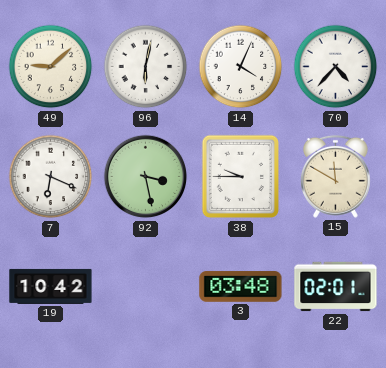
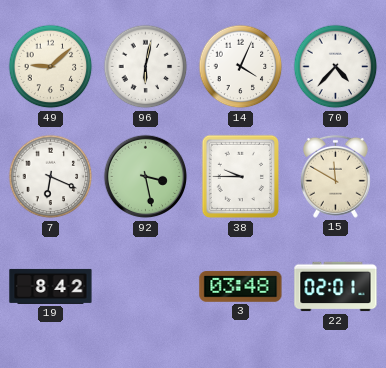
19: 10:42 -> 8:42
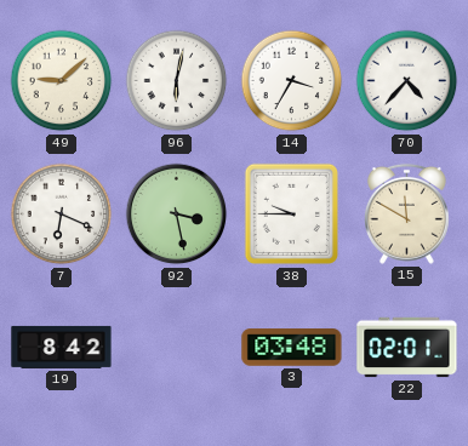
14: 4:04 -> 3:35
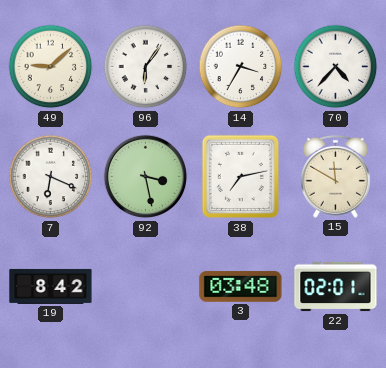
96: 6:02 -> 6:06
38: 9:45 -> 7:13
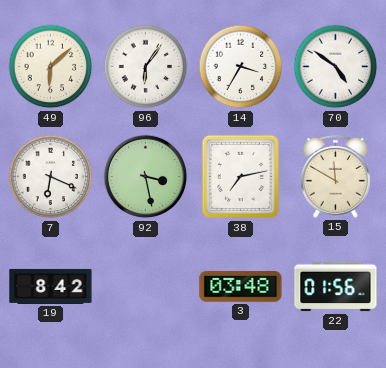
49: 9:08 -> 6:08
70: 4:37 -> 4:51
22: 02:01 -> 01:56
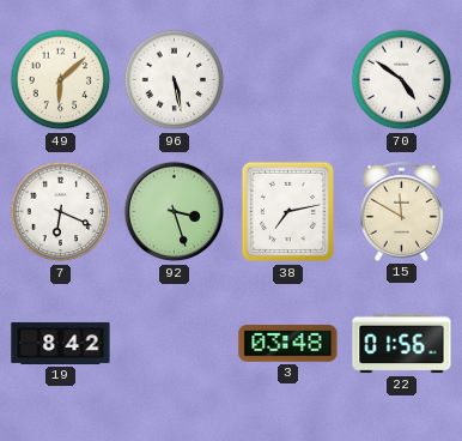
96: 6:06 -> 5:28
14: 3:35 -> none
92: 3:28 -> 3:27
